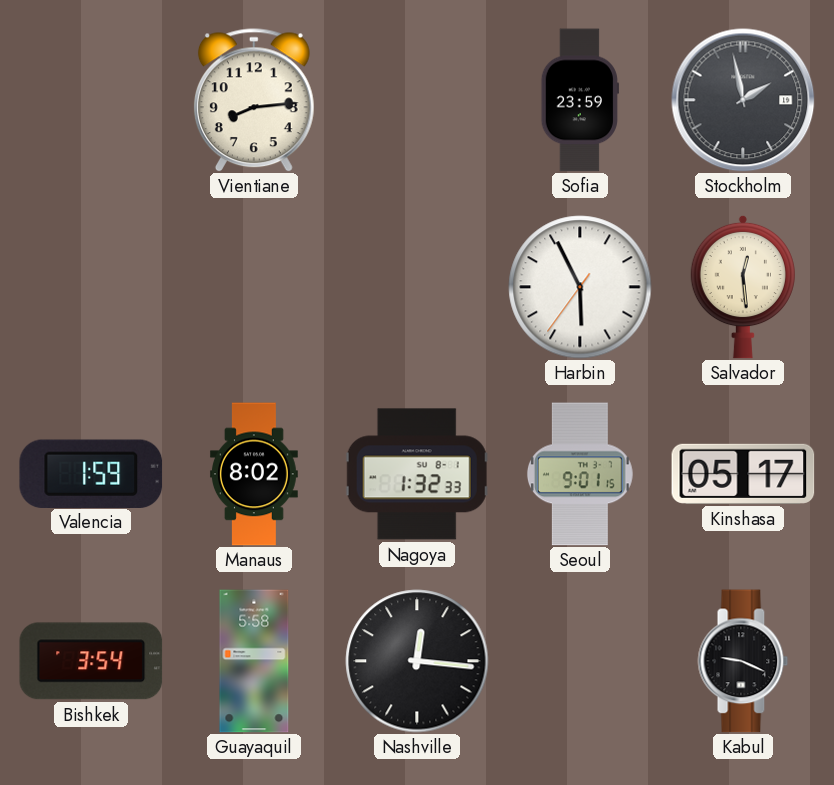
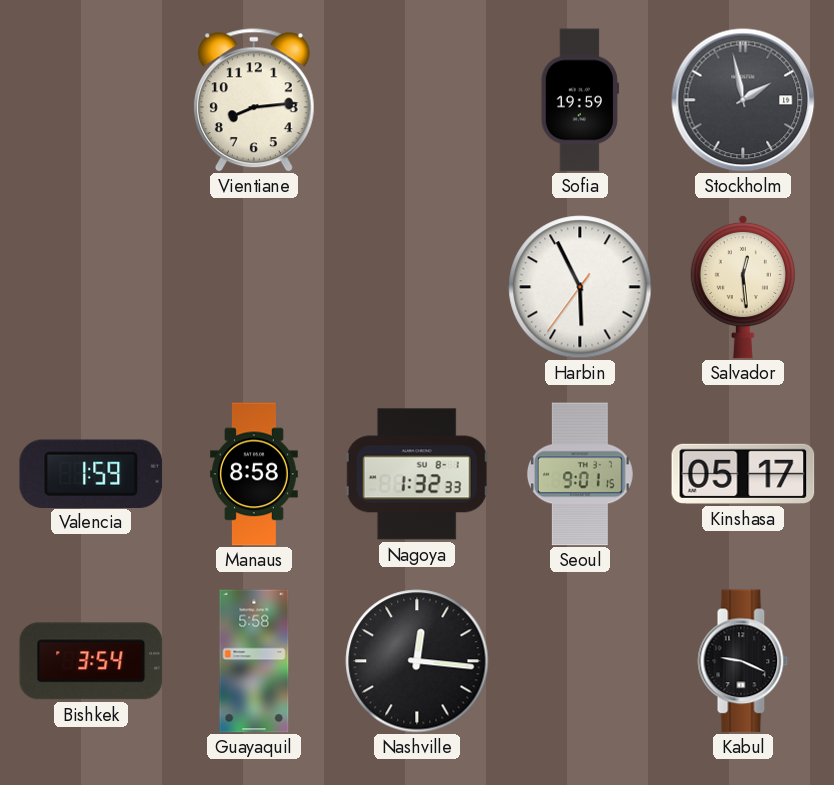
Sofia: 23:59 -> 19:59
Manaus: 8:02 -> 8:58
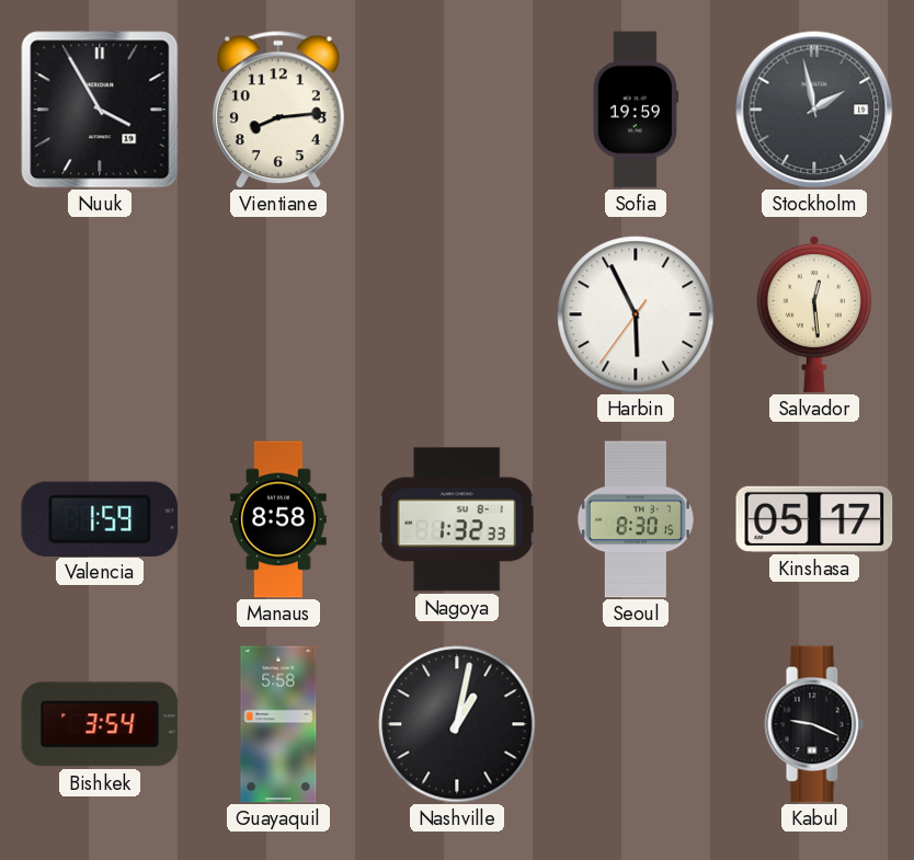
Nuuk: none -> 3:55
Seoul: 9:01 -> 8:30
Nashville: 12:16 -> 1:02
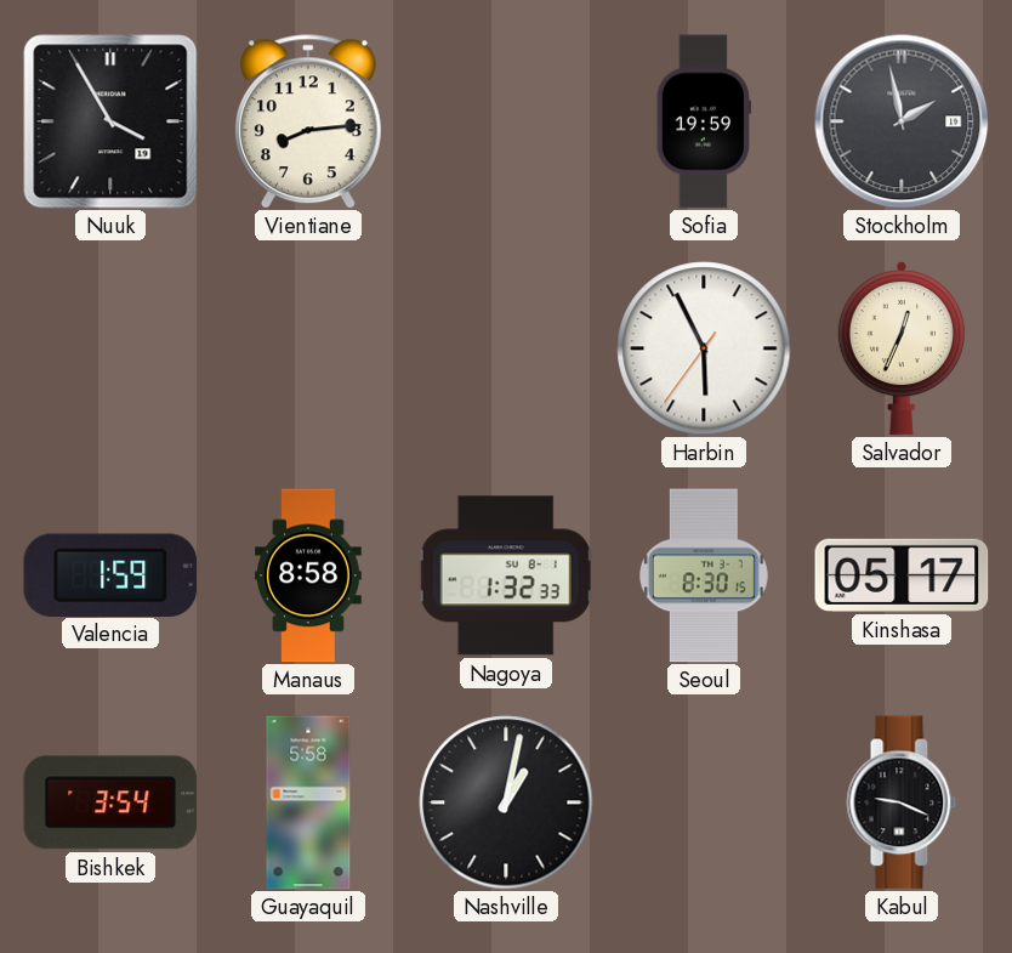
Salvador: 12:29 -> 12:34
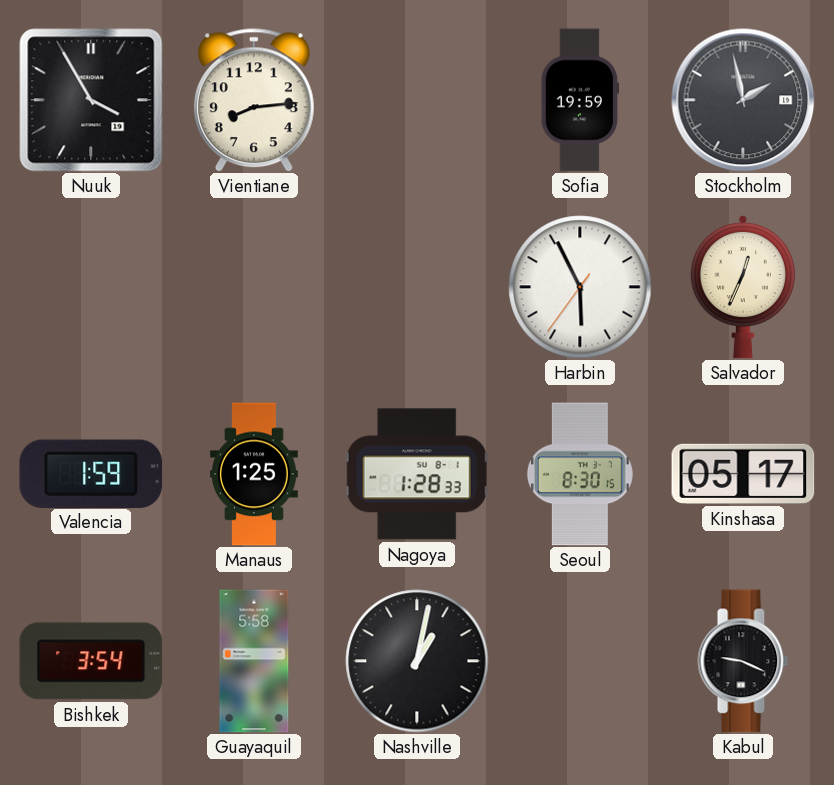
Manaus: 8:58 -> 1:25
Nagoya: 1:32 -> 1:28
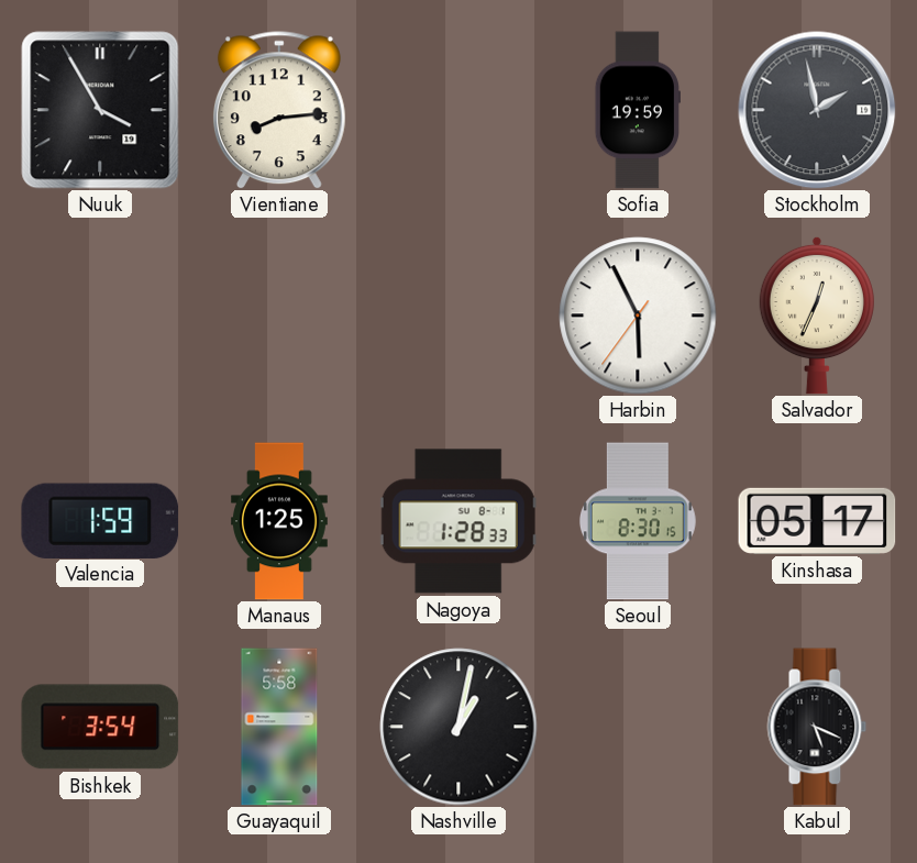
Kabul: 9:19 -> 5:19
